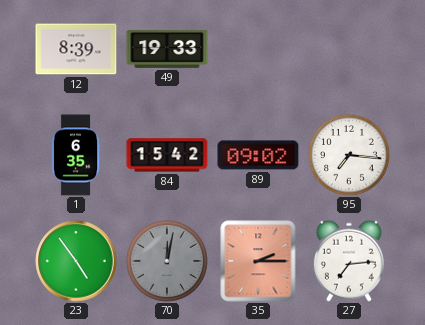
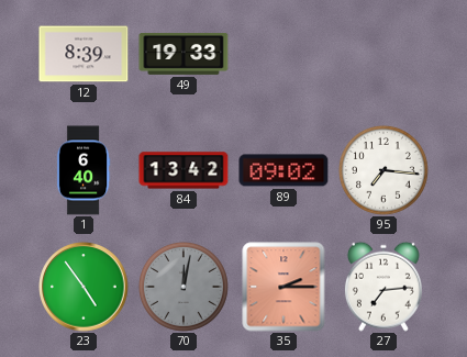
1: 6:35 -> 6:40
84: 15:42 -> 13:42
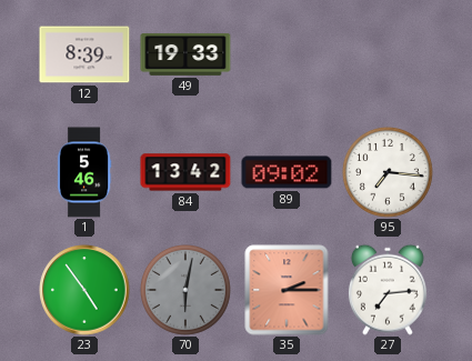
1: 6:40 -> 5:46
70: 12:02 -> 6:02
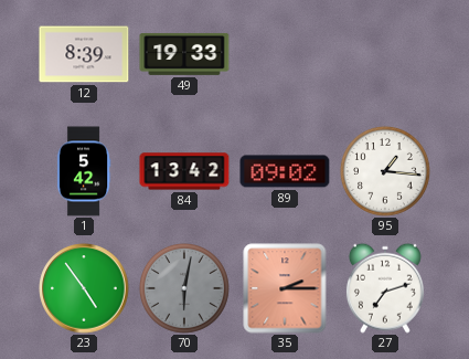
1: 5:46 -> 5:42
95: 7:16 -> 1:16
27: 7:14 -> 7:12
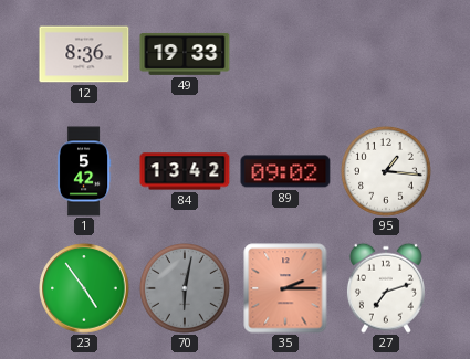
12: 8:39 -> 8:36
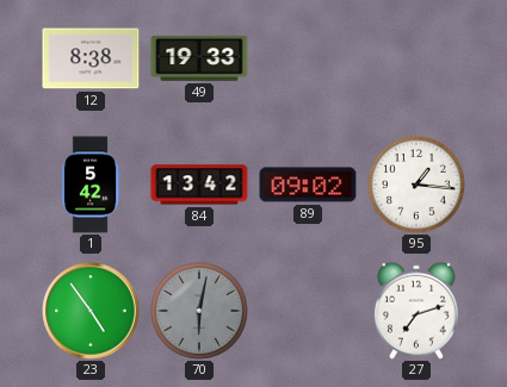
12: 8:36 -> 8:38
35: 2:15 -> none
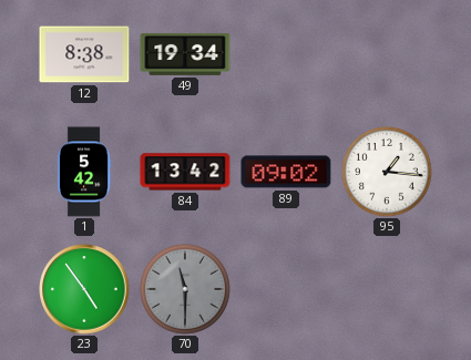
49: 19:33 -> 19:34
70: 6:02 -> 11:30
27: 7:12 -> none
